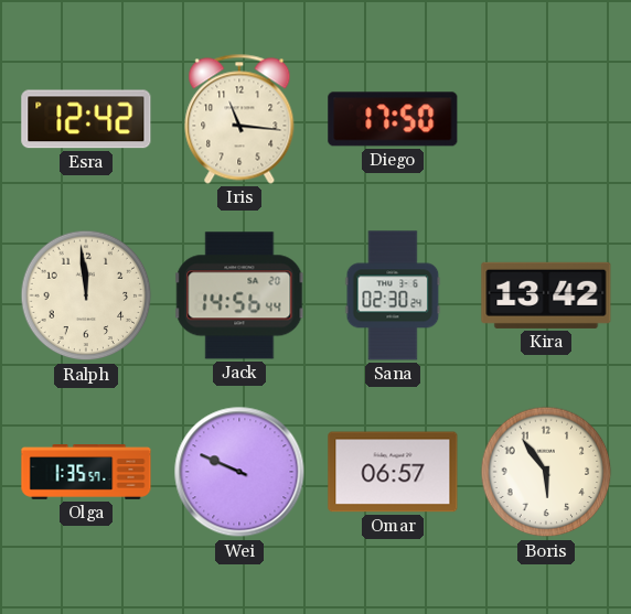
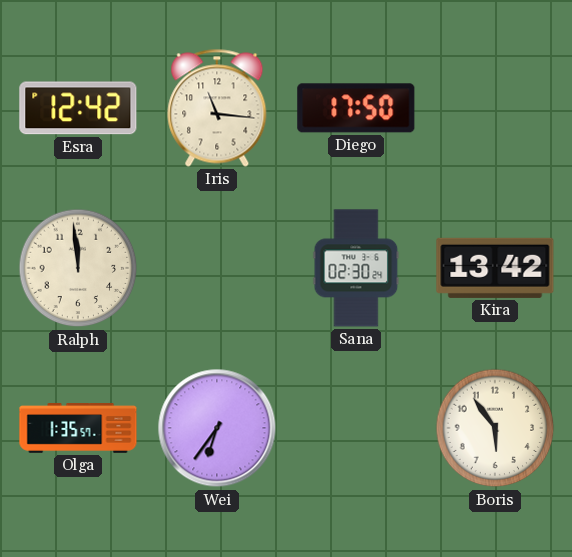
Jack: 14:56 -> none
Wei: 9:49 -> 6:36
Omar: 06:57 -> none
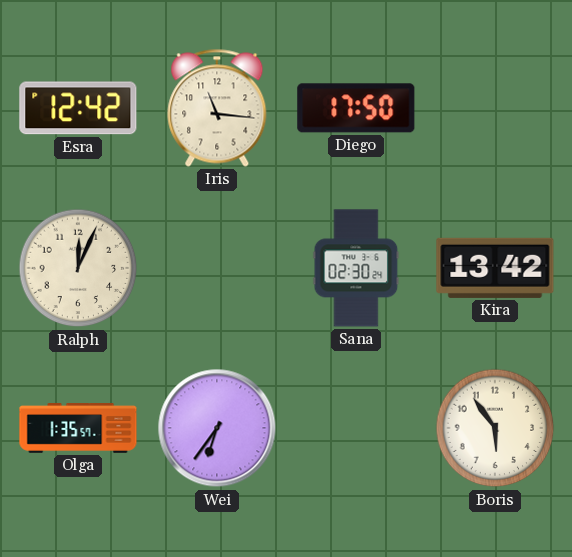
Ralph: 11:59 -> 12:04
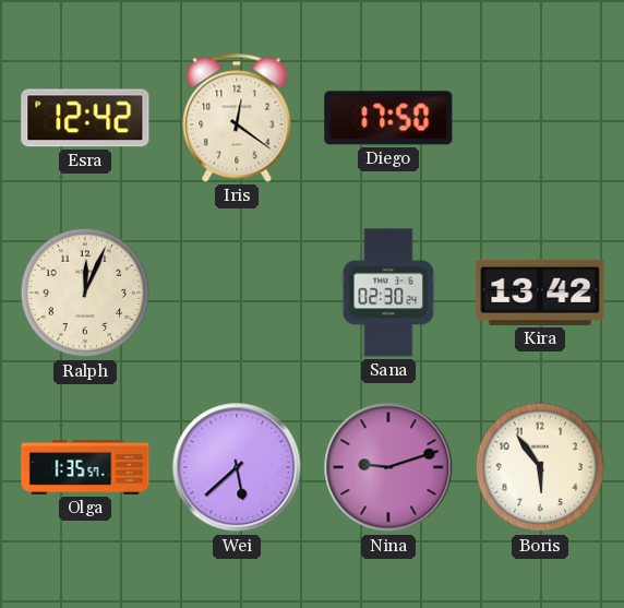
Iris: 11:16 -> 12:21
Wei: 6:36 -> 5:38
Nina: none -> 9:12
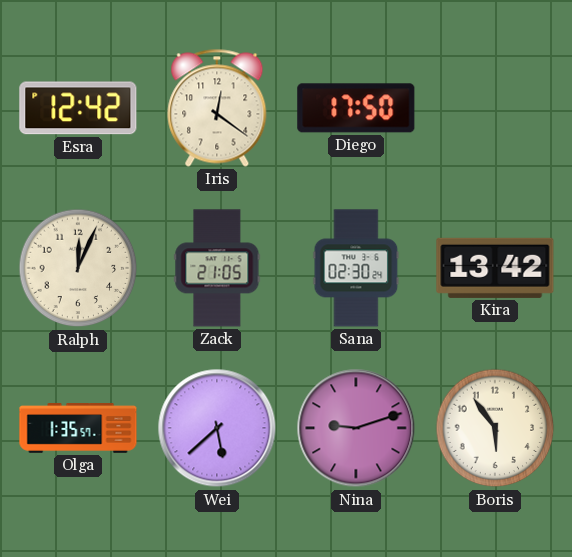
Zack: none -> 21:05
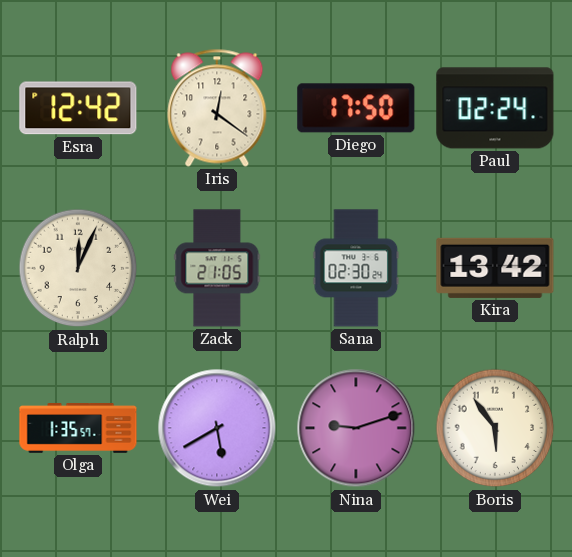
Paul: none -> 02:24
Wei: 5:38 -> 5:40
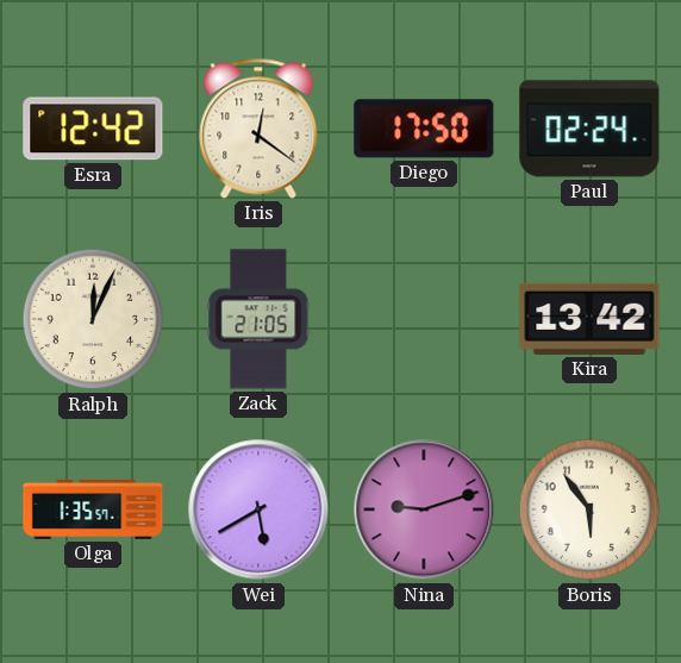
Sana: 02:30 -> none
